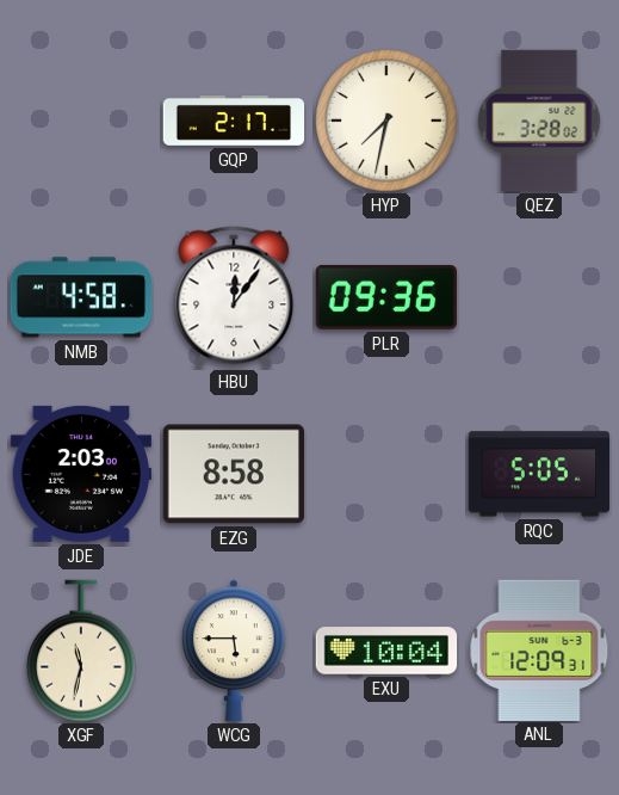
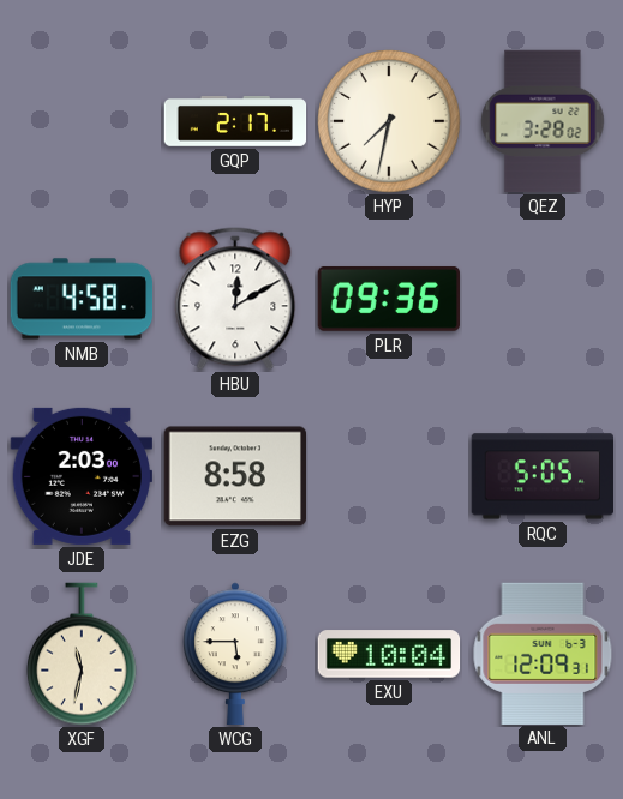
HBU: 12:06 -> 12:10
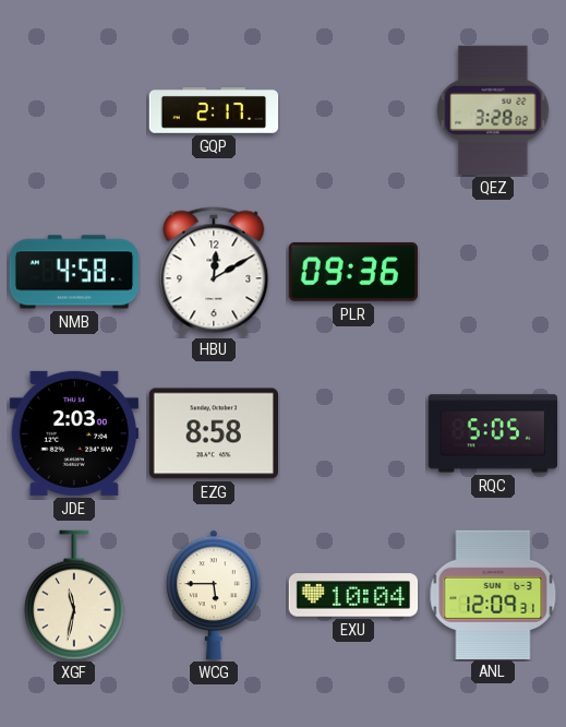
HYP: 7:32 -> none
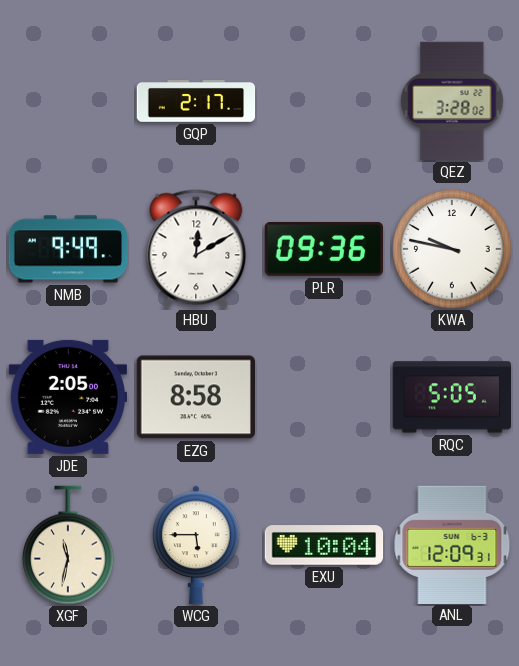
NMB: 4:58 -> 9:49
KWA: none -> 9:47
JDE: 2:03 -> 2:05
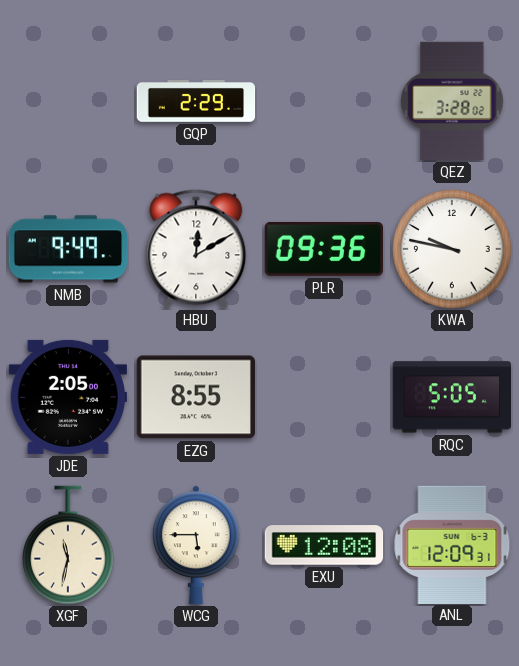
GQP: 2:17 -> 2:29
EZG: 8:58 -> 8:55
EXU: 10:04 -> 12:08
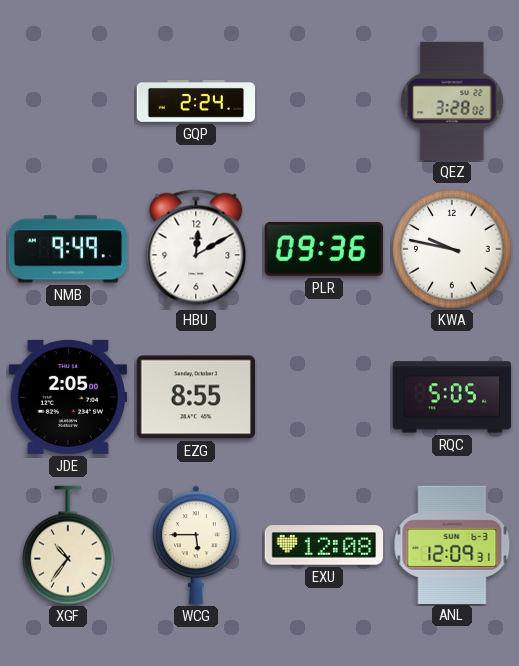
GQP: 2:29 -> 2:24
XGF: 11:32 -> 10:36
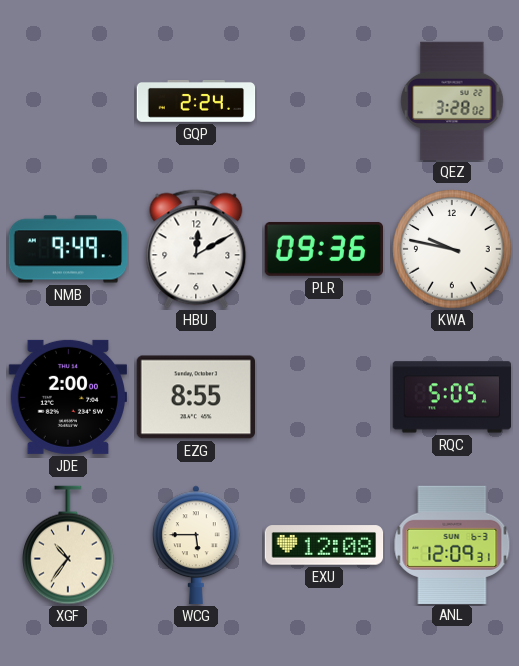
JDE: 2:05 -> 2:00
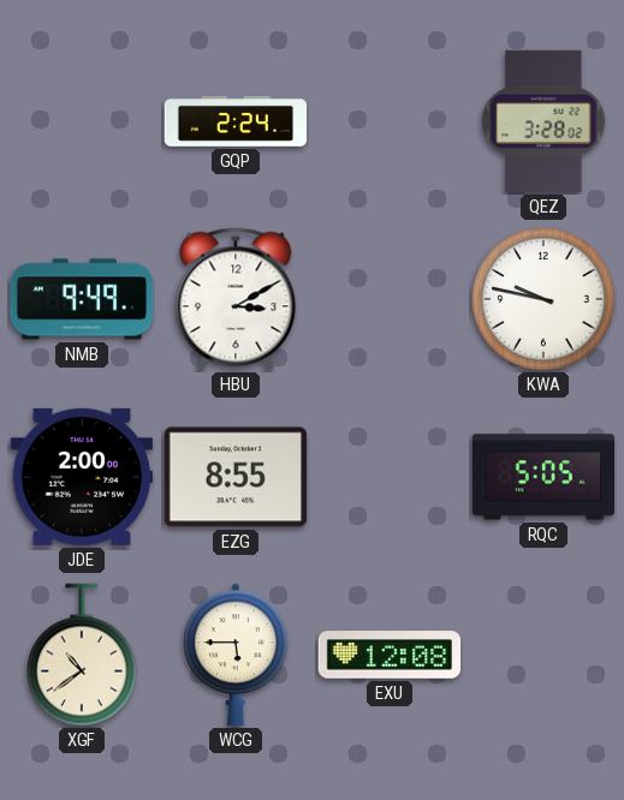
HBU: 12:10 -> 3:10
PLR: 09:36 -> none
XGF: 10:36 -> 10:39
ANL: 12:09 -> none
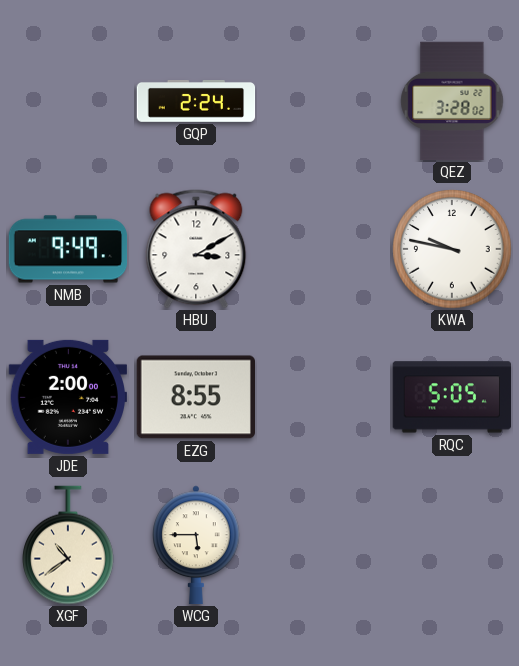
EXU: 12:08 -> none
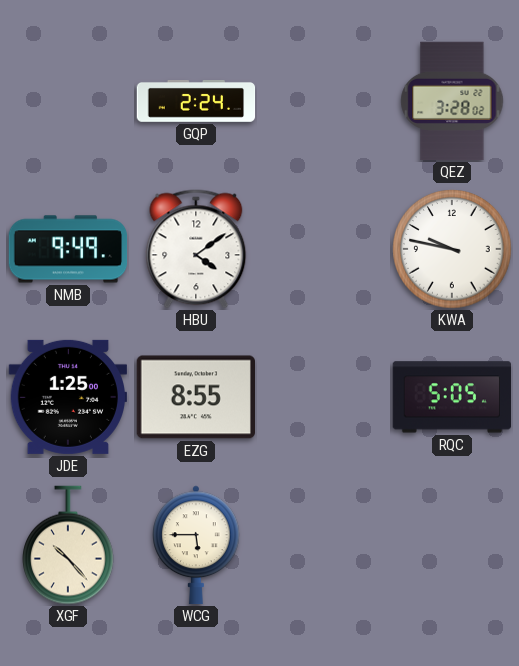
HBU: 3:10 -> 4:09
JDE: 2:00 -> 1:25
XGF: 10:39 -> 10:23
